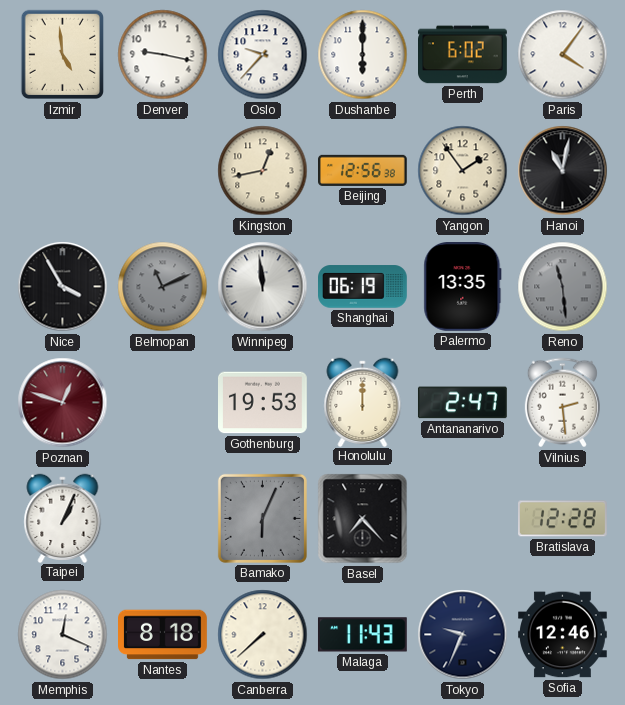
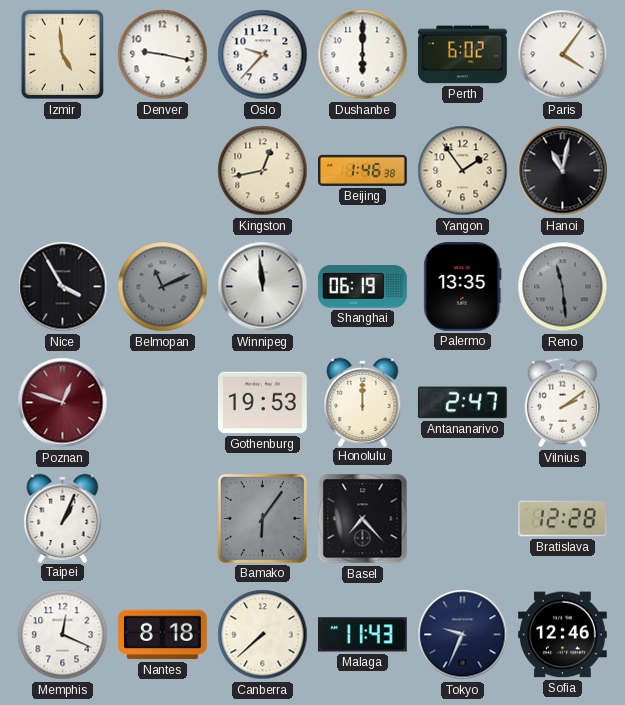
Beijing: 12:56 -> 1:46
Vilnius: 2:29 -> 2:09
Bamako: 6:04 -> 6:06
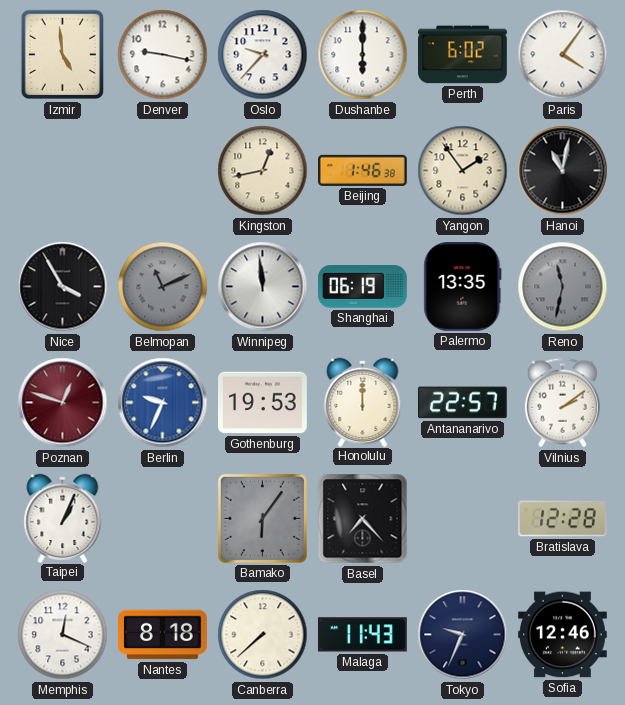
Reno: 11:29 -> 11:32
Berlin: none -> 9:34
Antananarivo: 2:47 -> 22:57
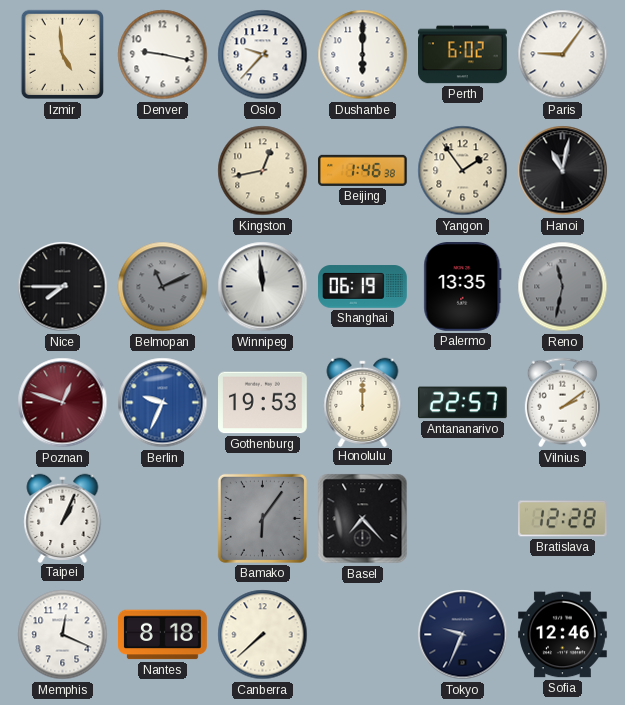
Paris: 4:06 -> 9:06
Nice: 3:55 -> 7:45
Malaga: 11:43 -> none
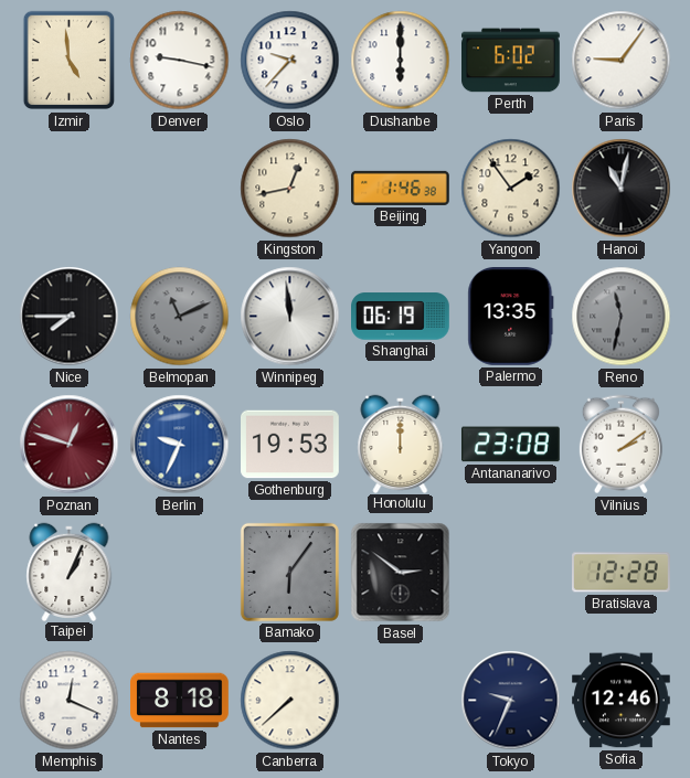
Antananarivo: 22:57 -> 23:08
Basel: 7:23 -> 2:51
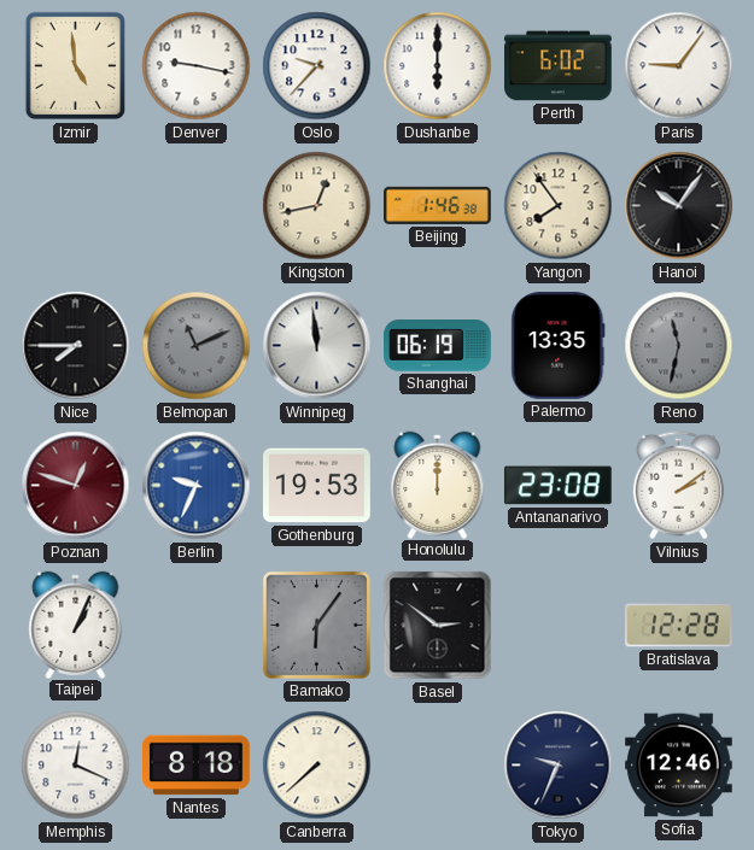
Yangon: 1:54 -> 7:54
Hanoi: 11:02 -> 10:06
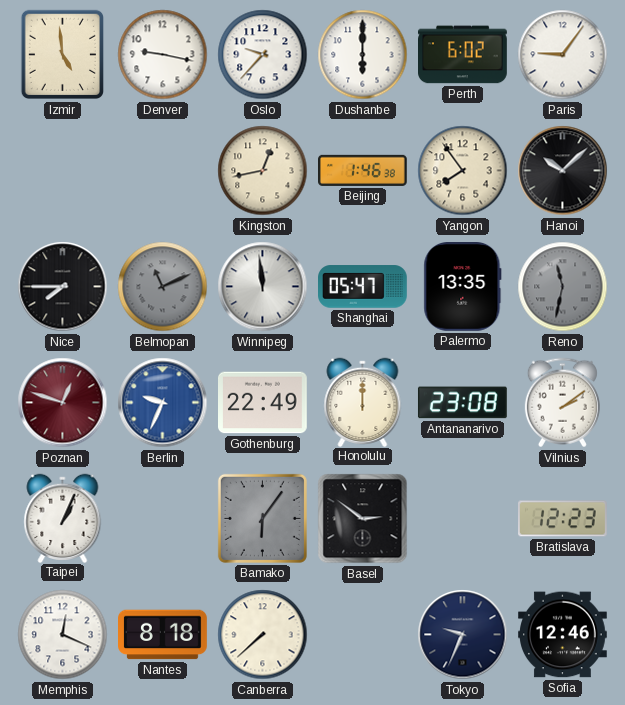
Hanoi: 10:06 -> 10:08
Shanghai: 06:19 -> 05:47
Gothenburg: 19:53 -> 22:49
Bratislava: 12:28 -> 12:23
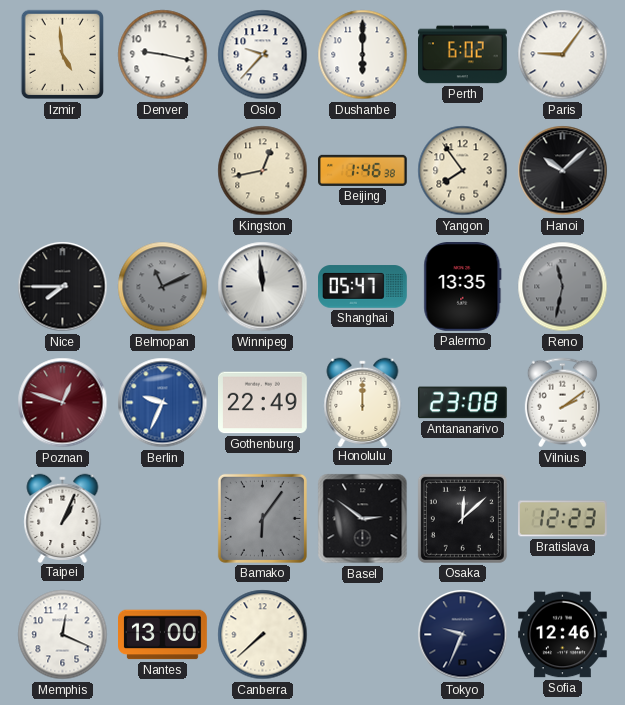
Osaka: none -> 12:08
Nantes: 8:18 -> 13:00
